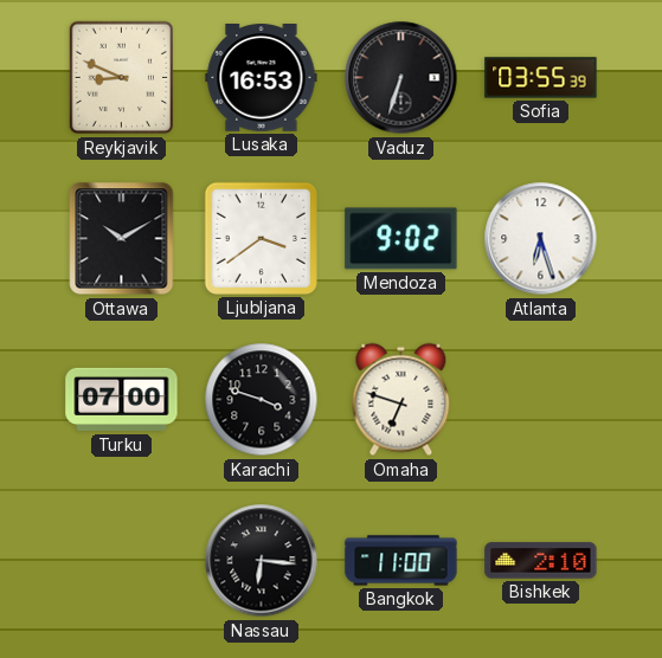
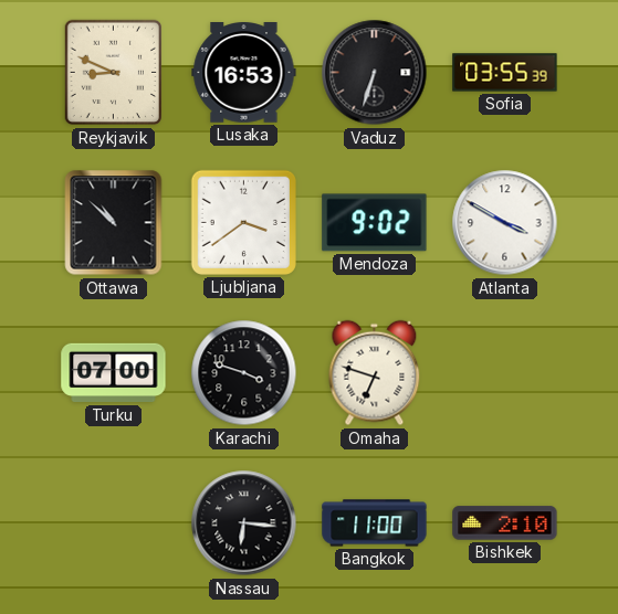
Ottawa: 10:10 -> 10:52
Atlanta: 6:27 -> 3:50
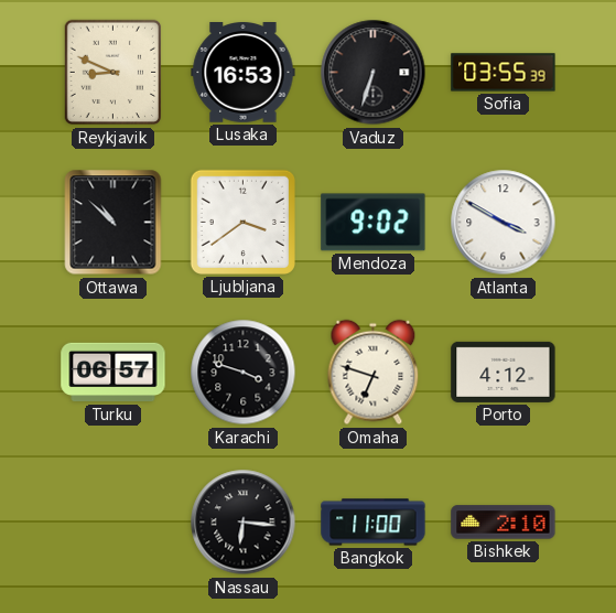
Turku: 07:00 -> 06:57
Porto: none -> 4:12
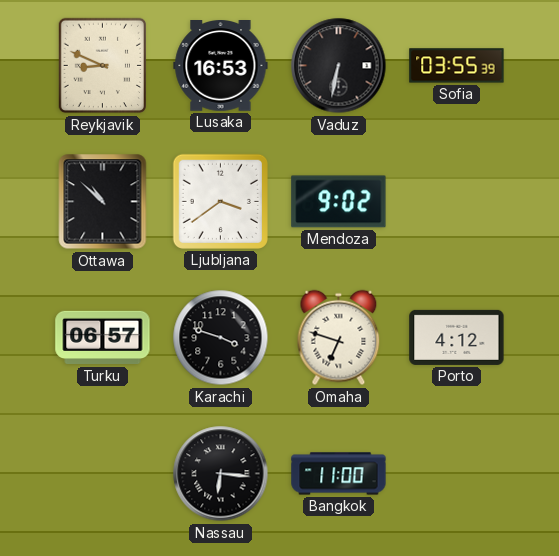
Vaduz: 6:33 -> 6:32
Atlanta: 3:50 -> none
Bishkek: 2:10 -> none
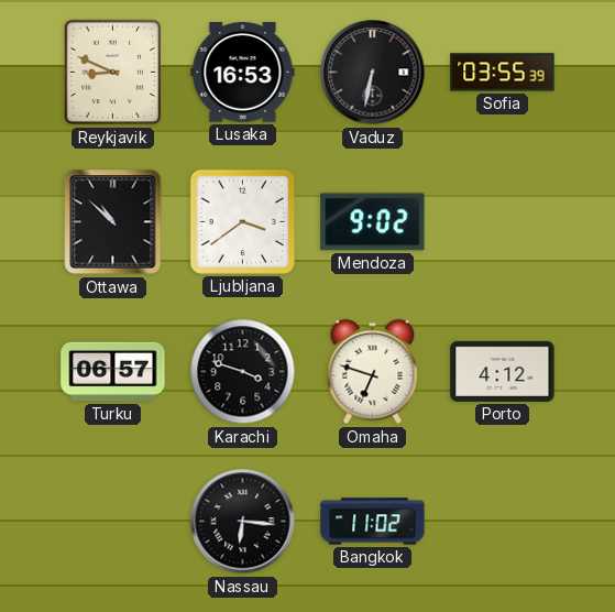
Bangkok: 11:00 -> 11:02
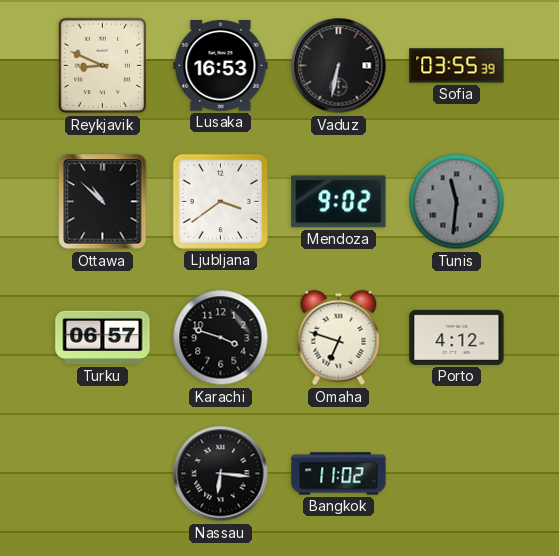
Tunis: none -> 11:31
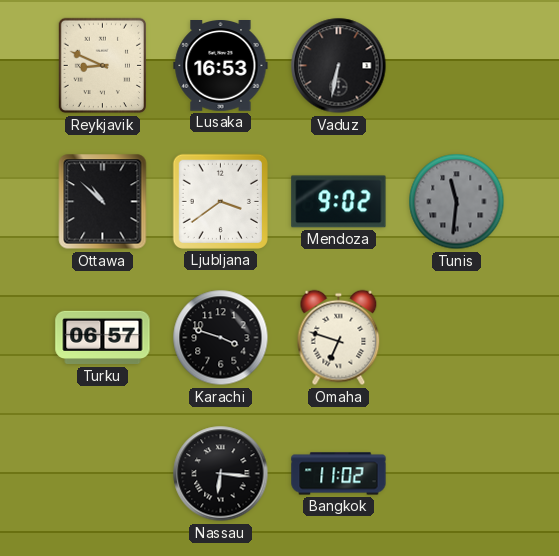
Sofia: 03:55 -> none
Porto: 4:12 -> none
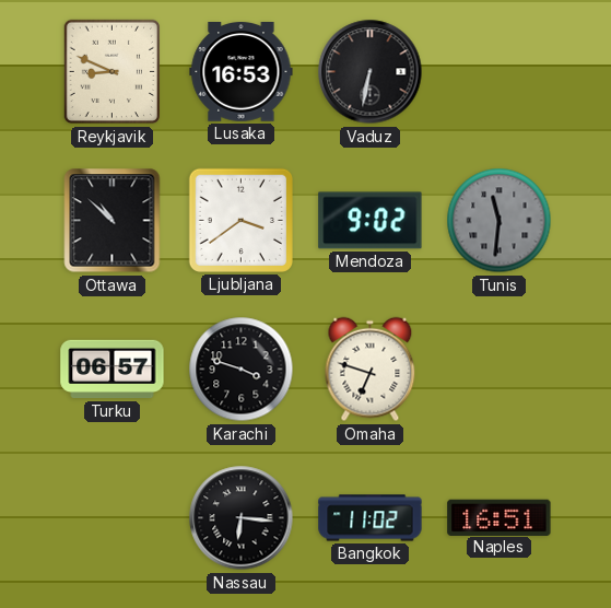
Naples: none -> 16:51
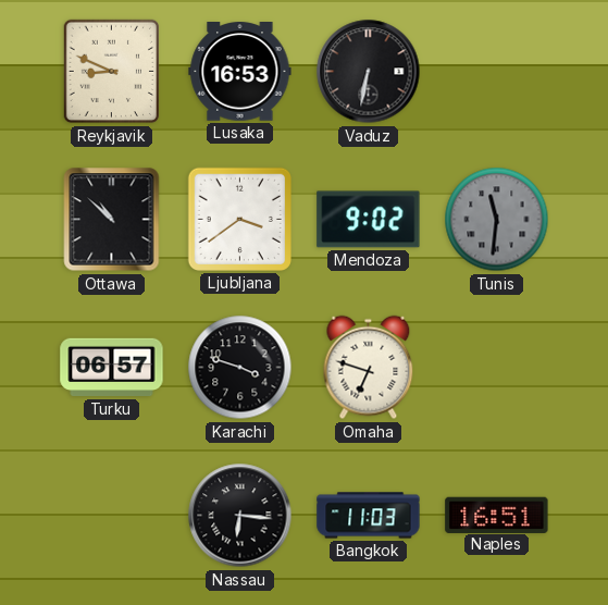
Bangkok: 11:02 -> 11:03
